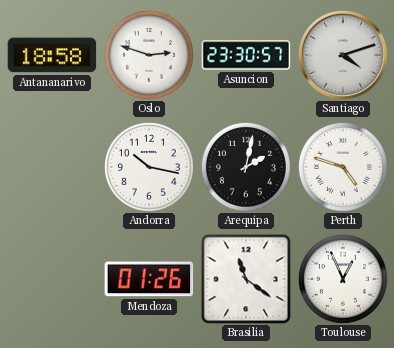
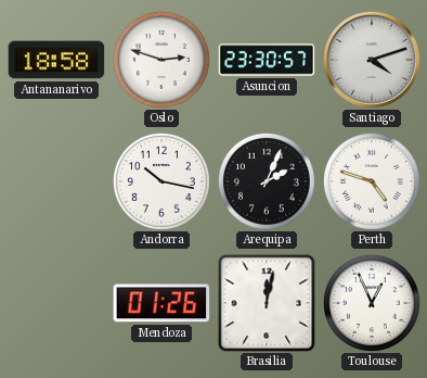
Arequipa: 2:02 -> 2:04
Brasilia: 11:21 -> 12:02
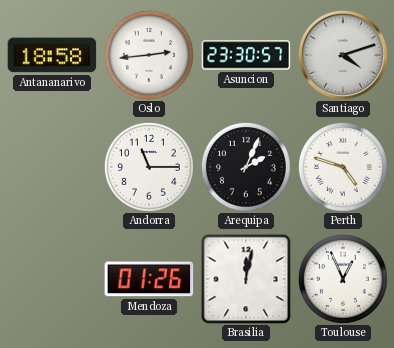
Oslo: 2:48 -> 2:44
Andorra: 10:17 -> 11:15
